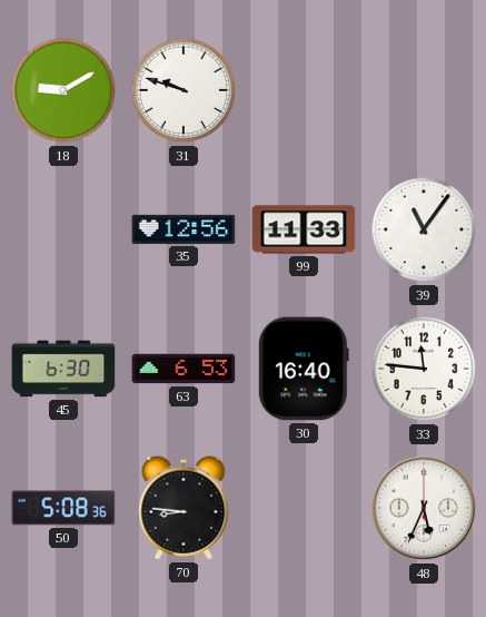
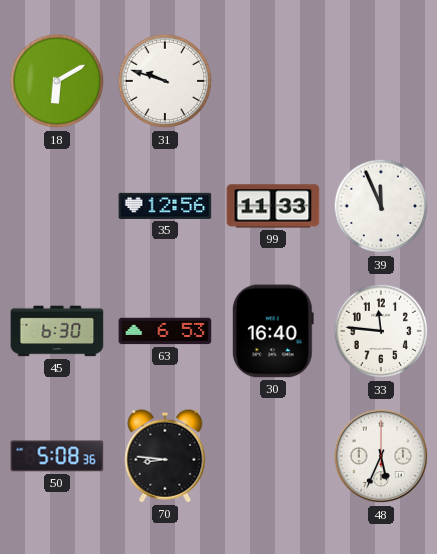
18: 9:10 -> 6:10
39: 11:06 -> 11:56
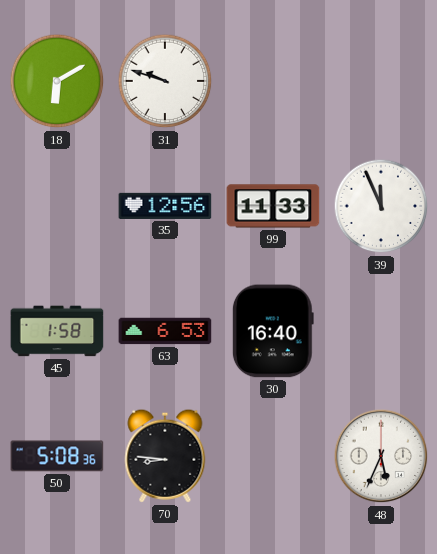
45: 6:30 -> 1:58
33: 11:46 -> none
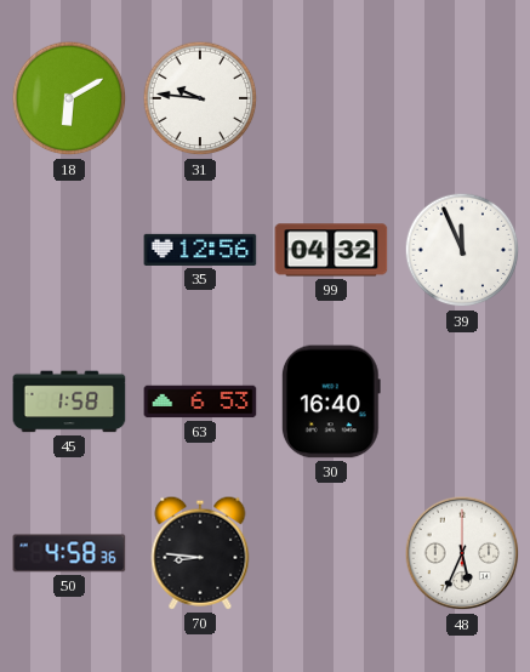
31: 9:48 -> 9:46
99: 11:33 -> 04:32
50: 5:08 -> 4:58
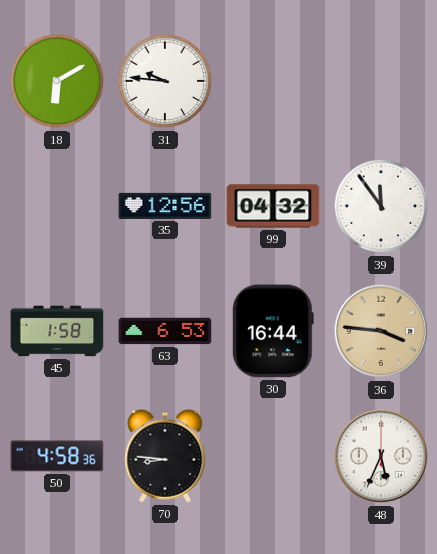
39: 11:56 -> 11:54
30: 16:40 -> 16:44
36: none -> 3:46
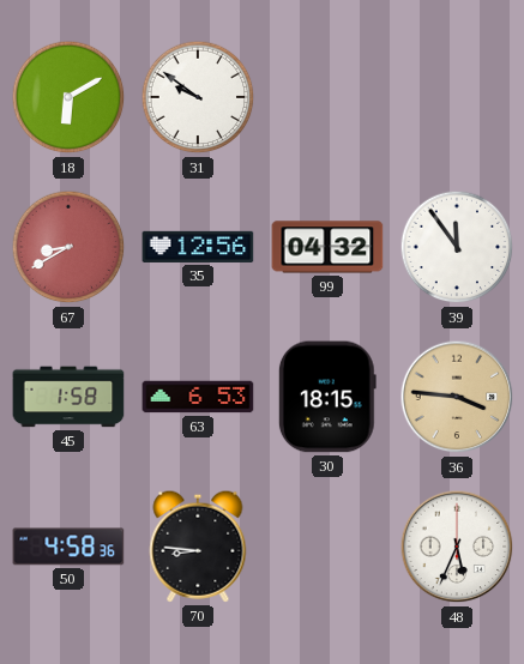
31: 9:46 -> 9:51
67: none -> 8:40
30: 16:44 -> 18:15
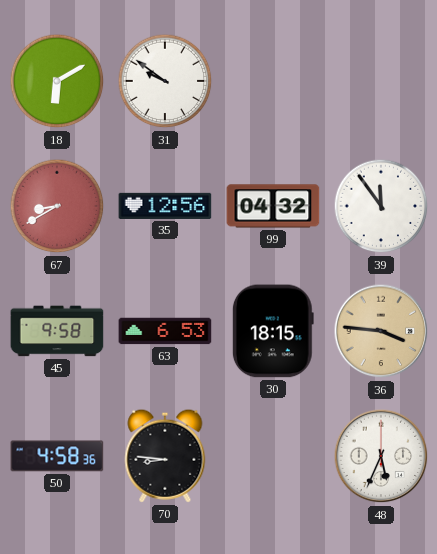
45: 1:58 -> 9:58
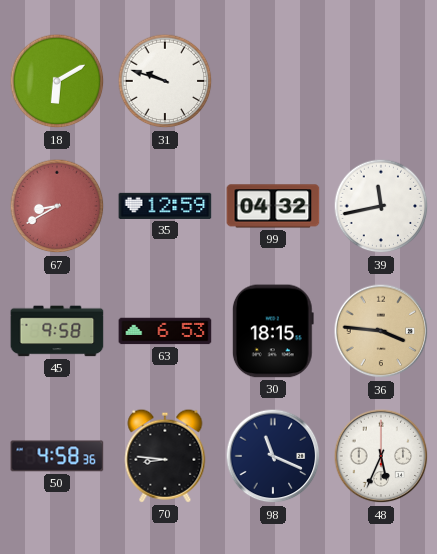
31: 9:51 -> 9:48
35: 12:56 -> 12:59
39: 11:54 -> 11:43
98: none -> 11:19
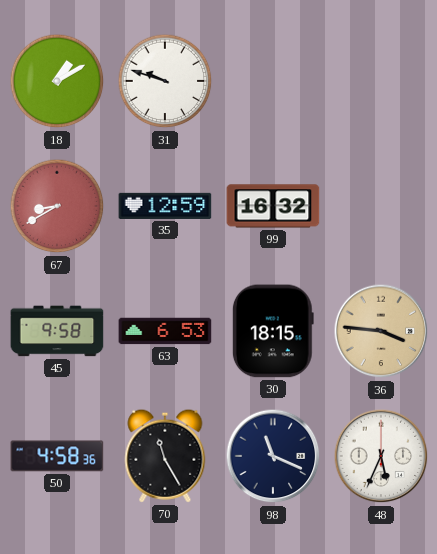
18: 6:10 -> 1:10
99: 04:32 -> 16:32
39: 11:43 -> none
70: 8:46 -> 11:25
